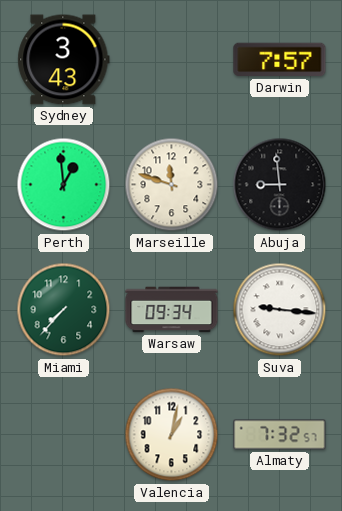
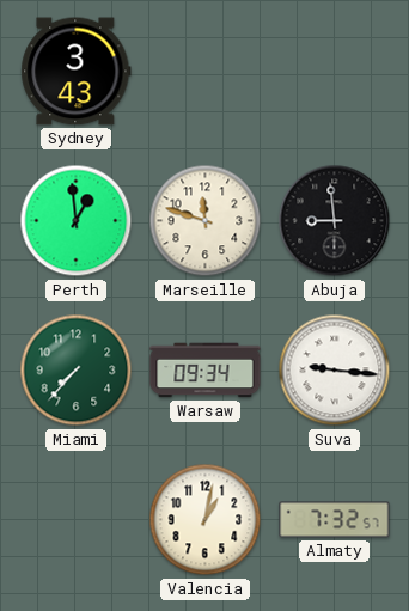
Darwin: 7:57 -> none
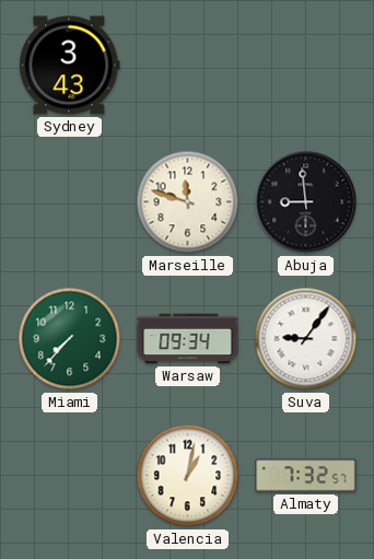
Perth: 12:59 -> none
Suva: 9:16 -> 9:06
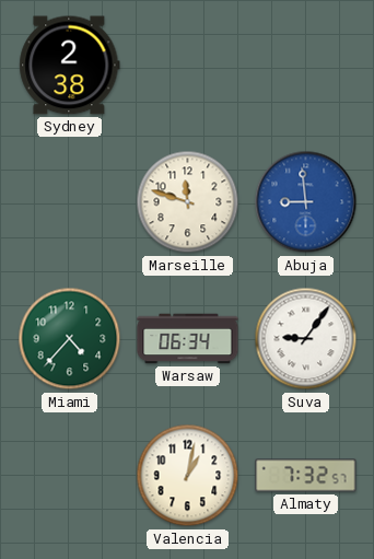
Sydney: 3:43 -> 2:38
Abuja dial: black -> blue
Miami: 7:37 -> 4:37
Warsaw: 09:34 -> 06:34
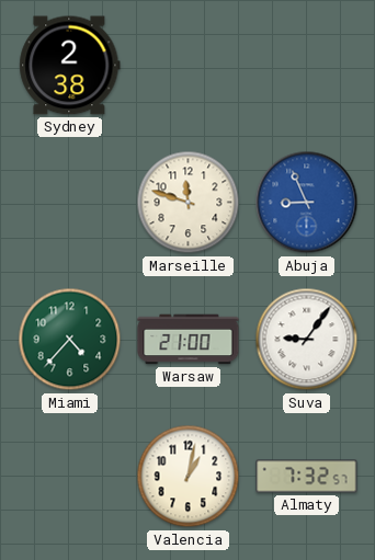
Abuja: 8:59 -> 8:56
Warsaw: 06:34 -> 21:00
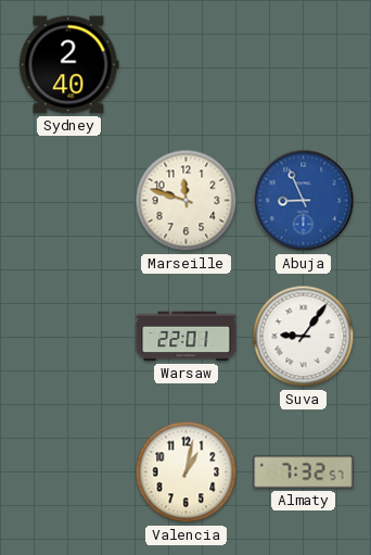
Sydney: 2:38 -> 2:40
Miami: 4:37 -> none
Warsaw: 21:00 -> 22:01
